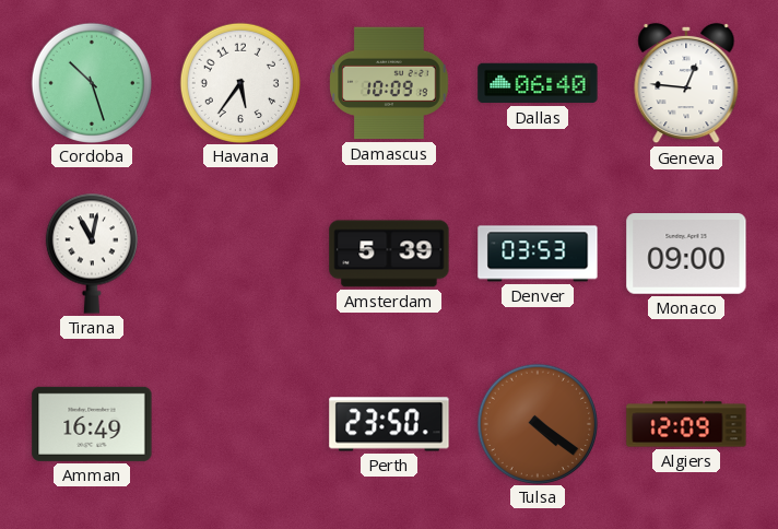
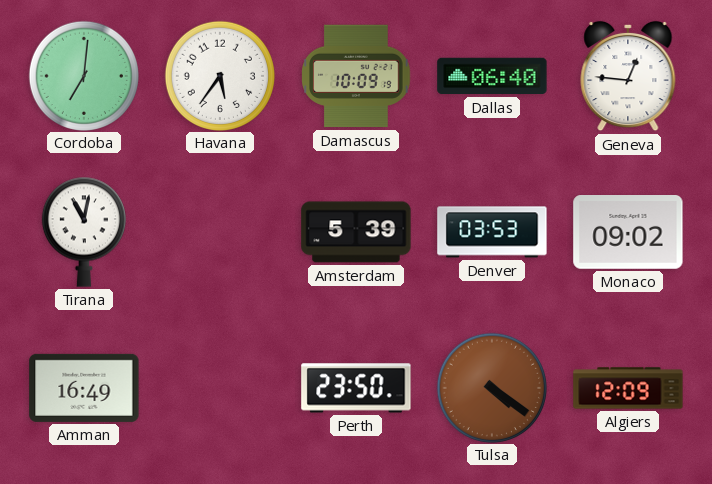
Cordoba: 10:27 -> 7:01
Monaco: 09:00 -> 09:02
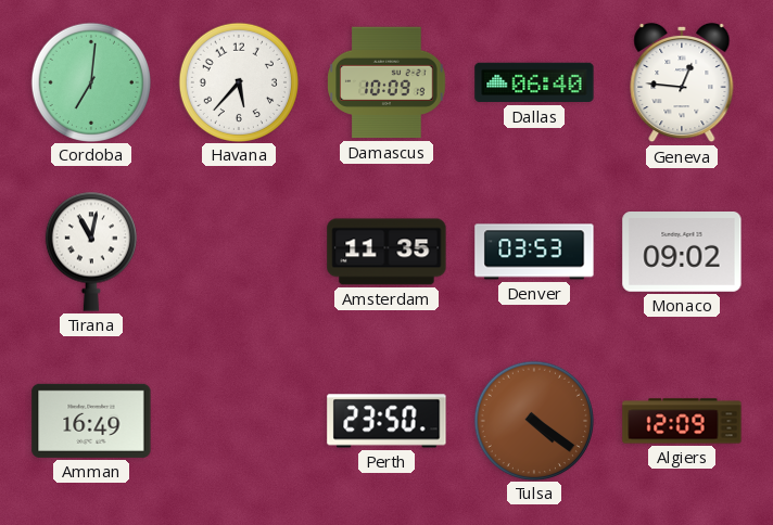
Havana: 5:36 -> 5:37
Amsterdam: 5:39 -> 11:35
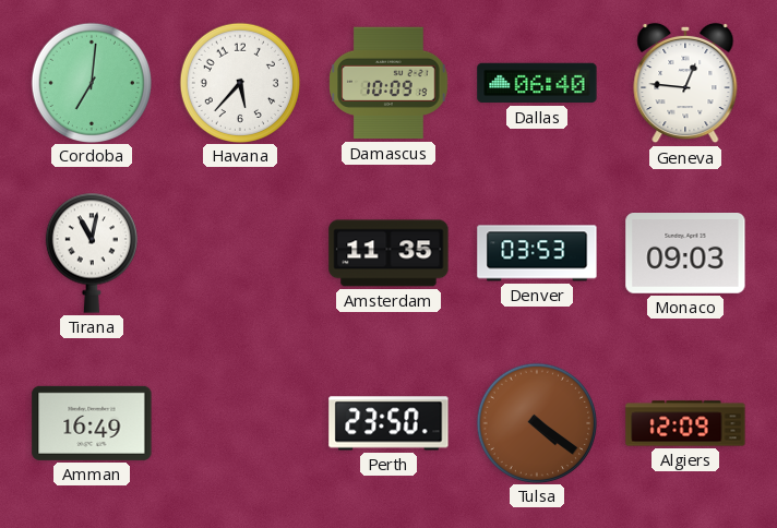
Monaco: 09:02 -> 09:03
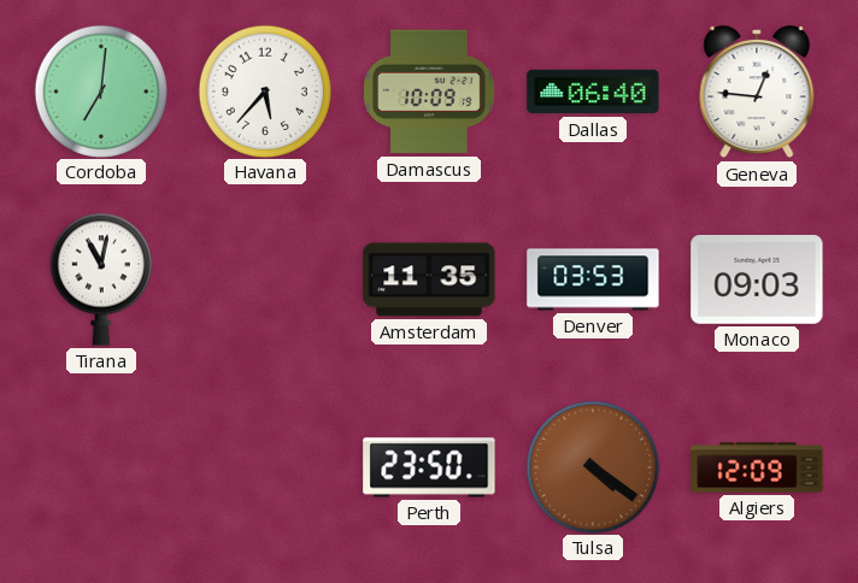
Amman: 16:49 -> none
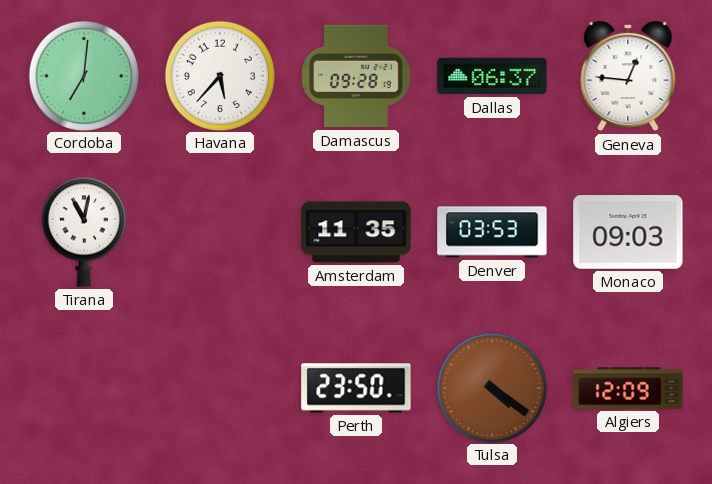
Damascus: 10:09 -> 09:28
Dallas: 06:40 -> 06:37
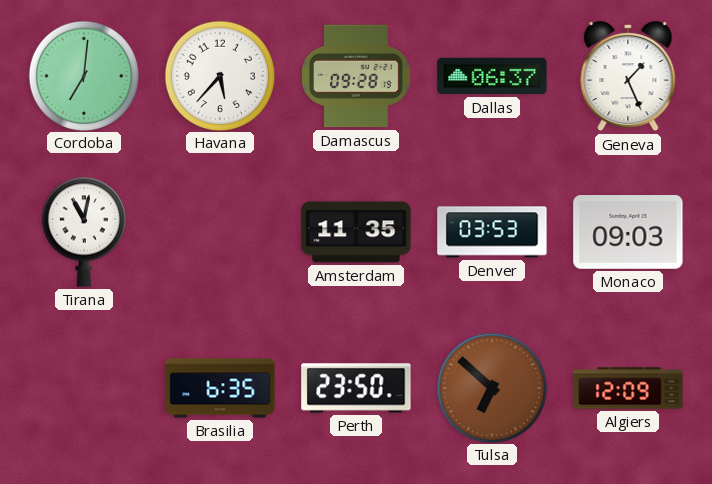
Geneva: 12:46 -> 1:26
Brasilia: none -> 6:35
Tulsa: 4:21 -> 6:52
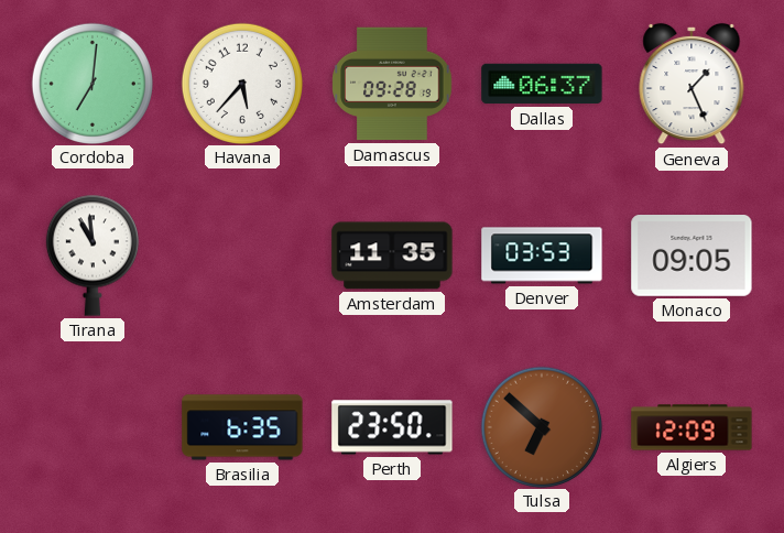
Tirana: 11:02 -> 10:59
Monaco: 09:03 -> 09:05
